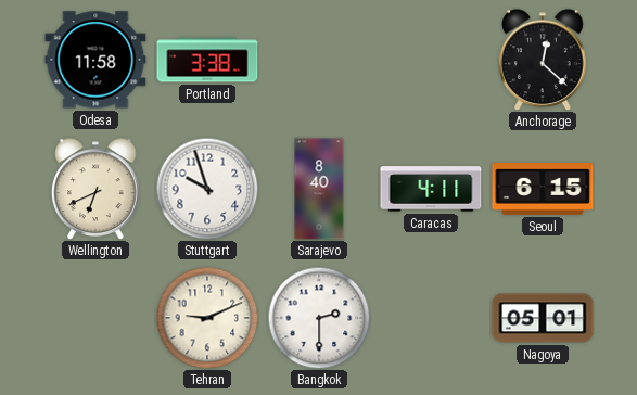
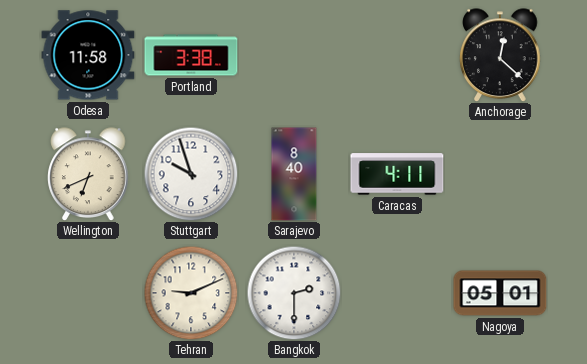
Seoul: 6:15 -> none
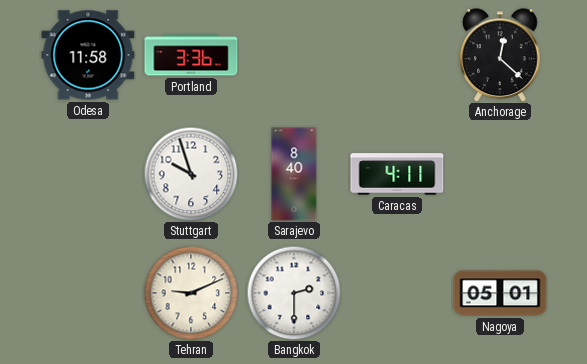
Portland: 3:38 -> 3:36
Wellington: 6:41 -> none
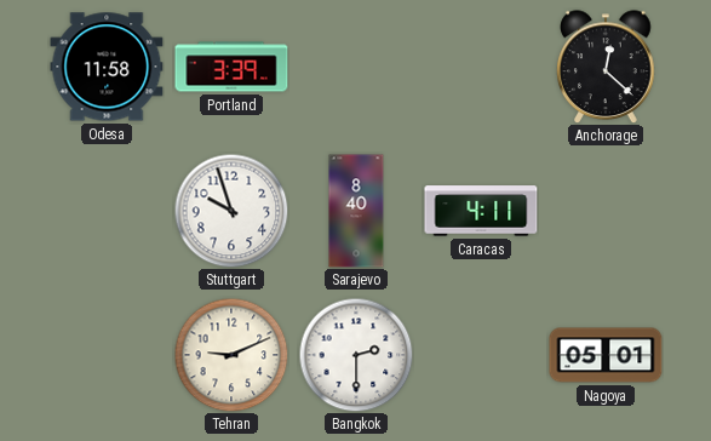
Portland: 3:36 -> 3:39
